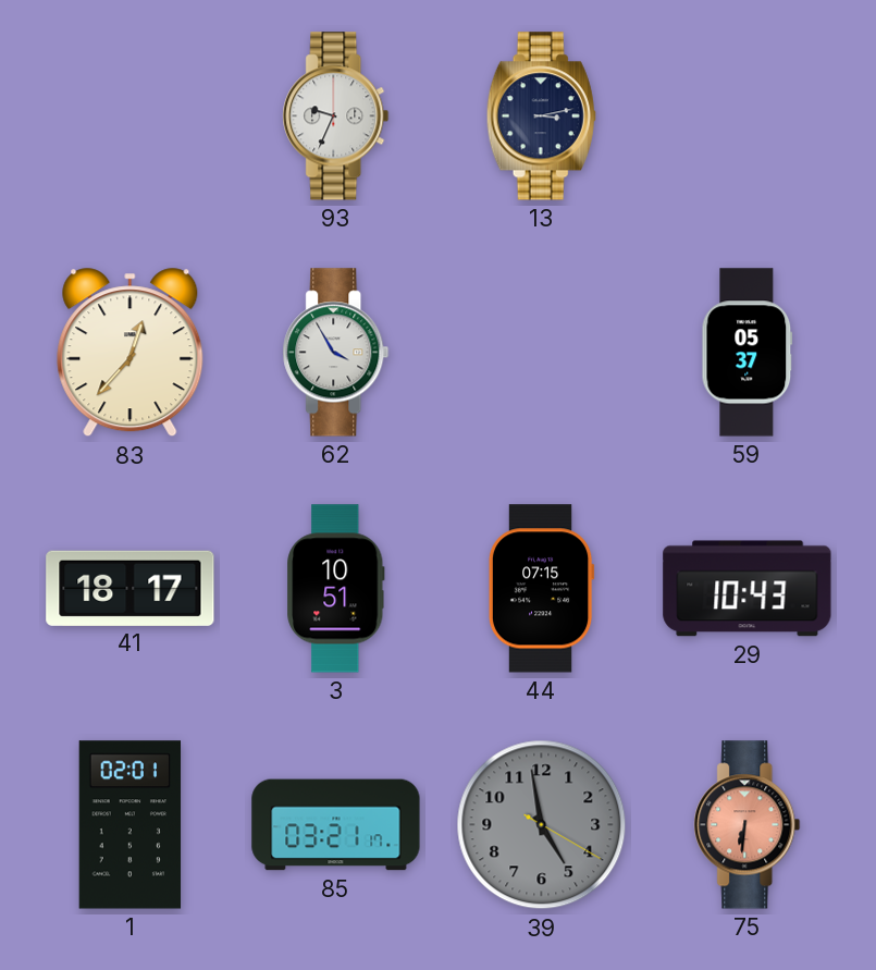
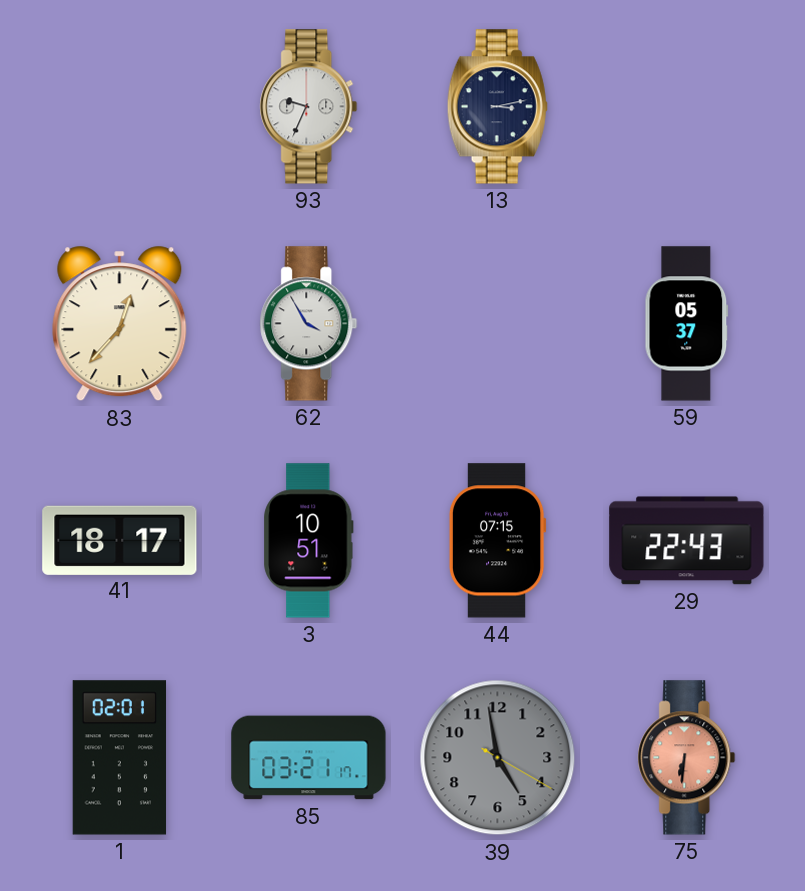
29: 10:43 -> 22:43
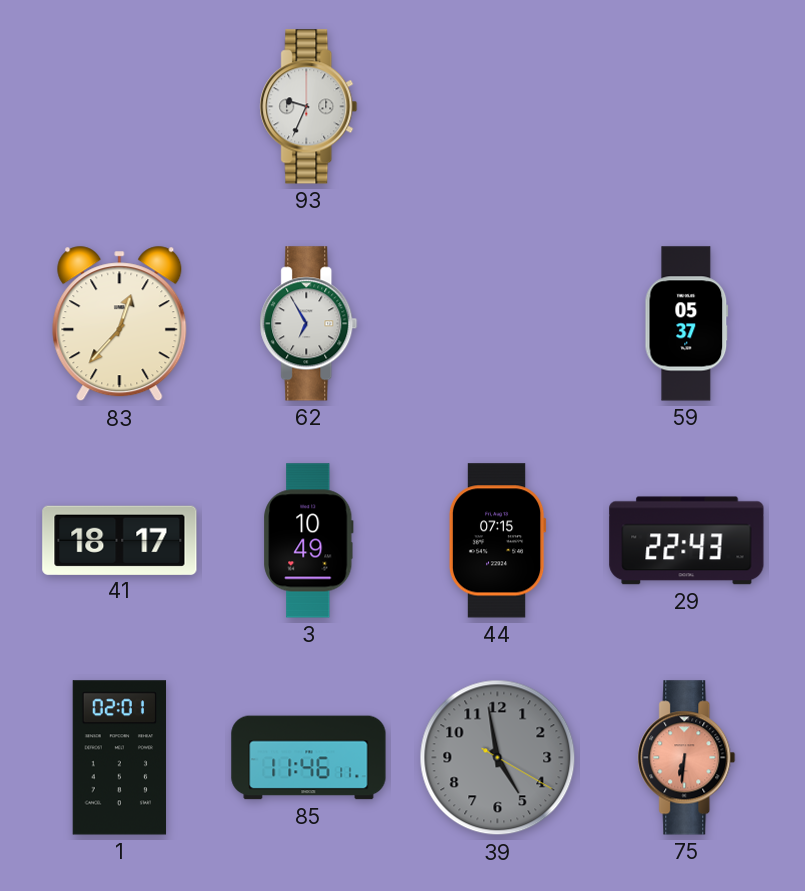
13: 3:13 -> none
62: 3:55 -> 6:55
3: 10:51 -> 10:49
85: 03:21 -> 11:46
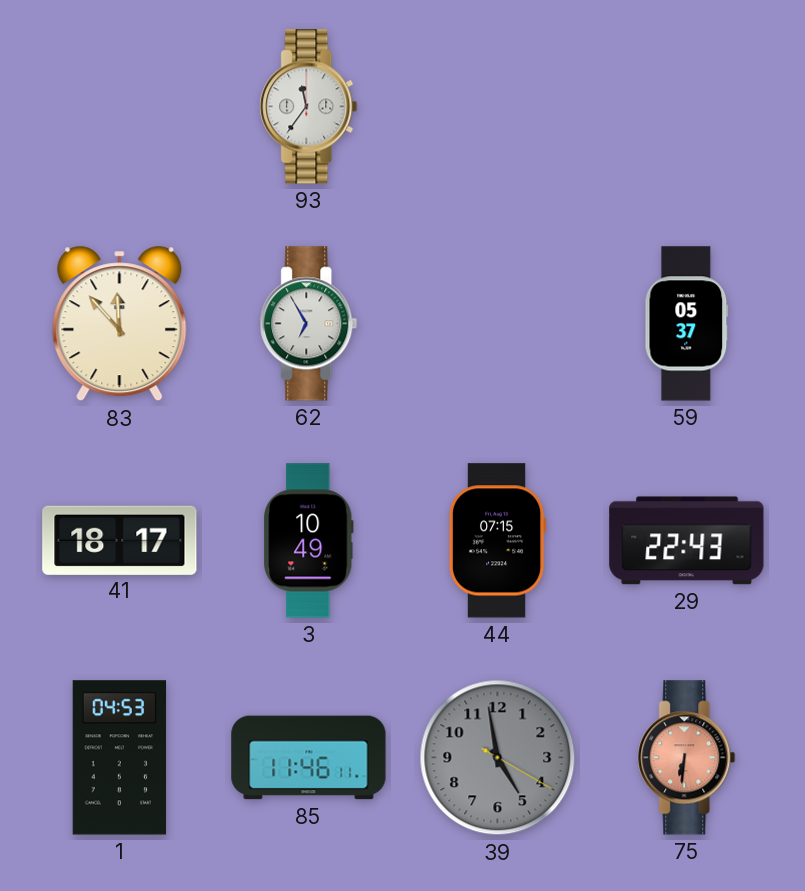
93: 9:34 -> 11:36
83: 12:37 -> 11:53
1: 02:01 -> 04:53
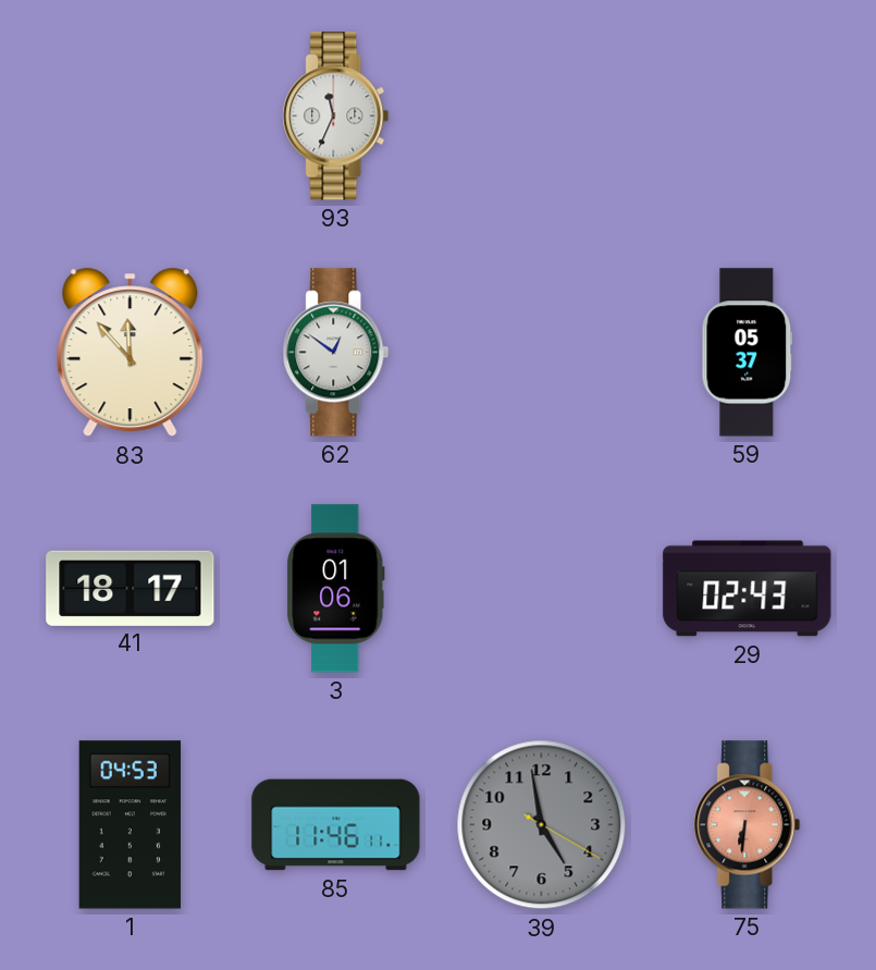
93: 11:36 -> 11:34
62: 6:55 -> 12:51
3: 10:49 -> 01:06
44: 07:15 -> none
29: 22:43 -> 02:43
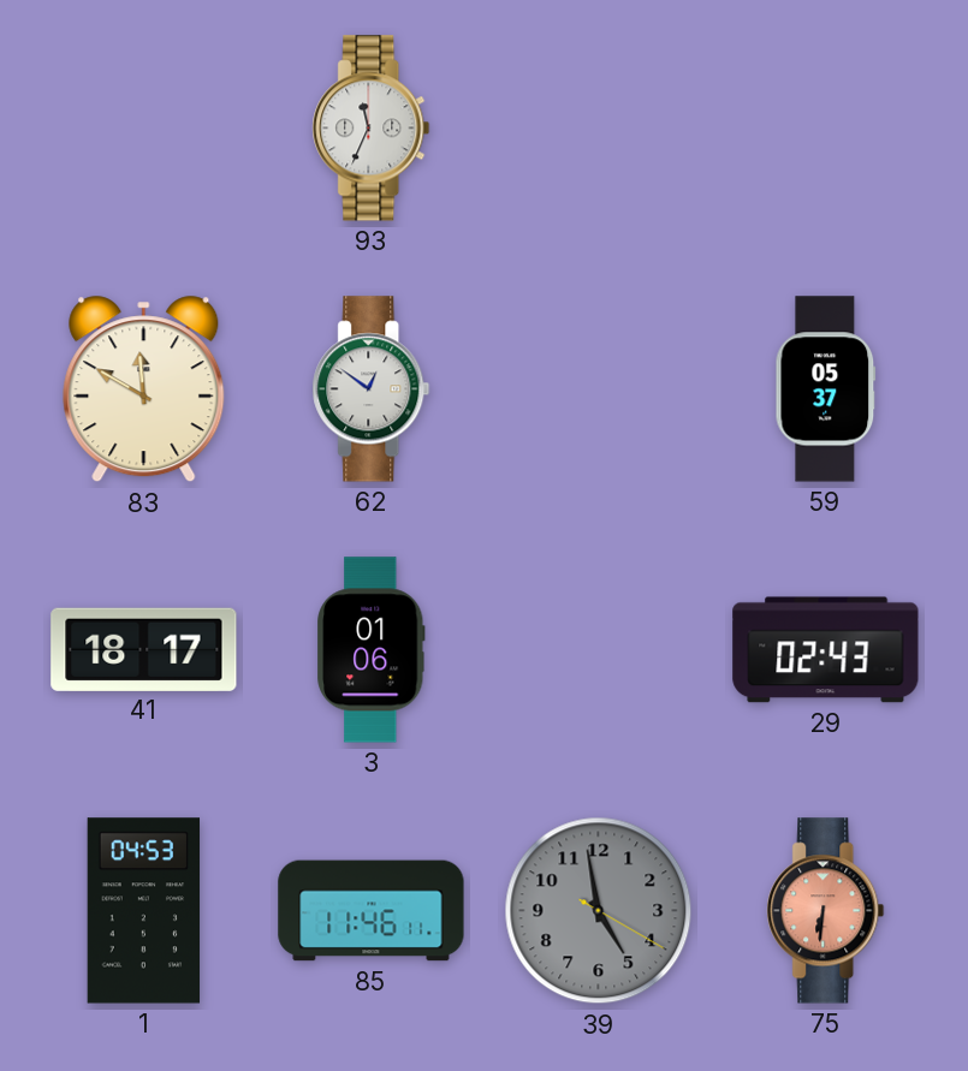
83: 11:53 -> 11:50
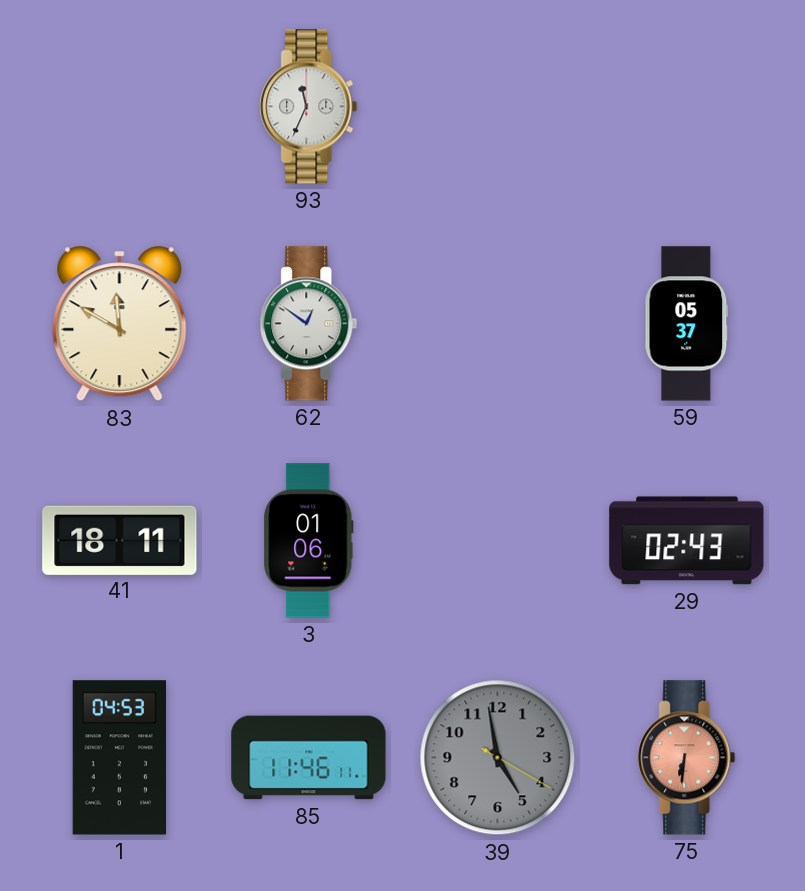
41: 18:17 -> 18:11
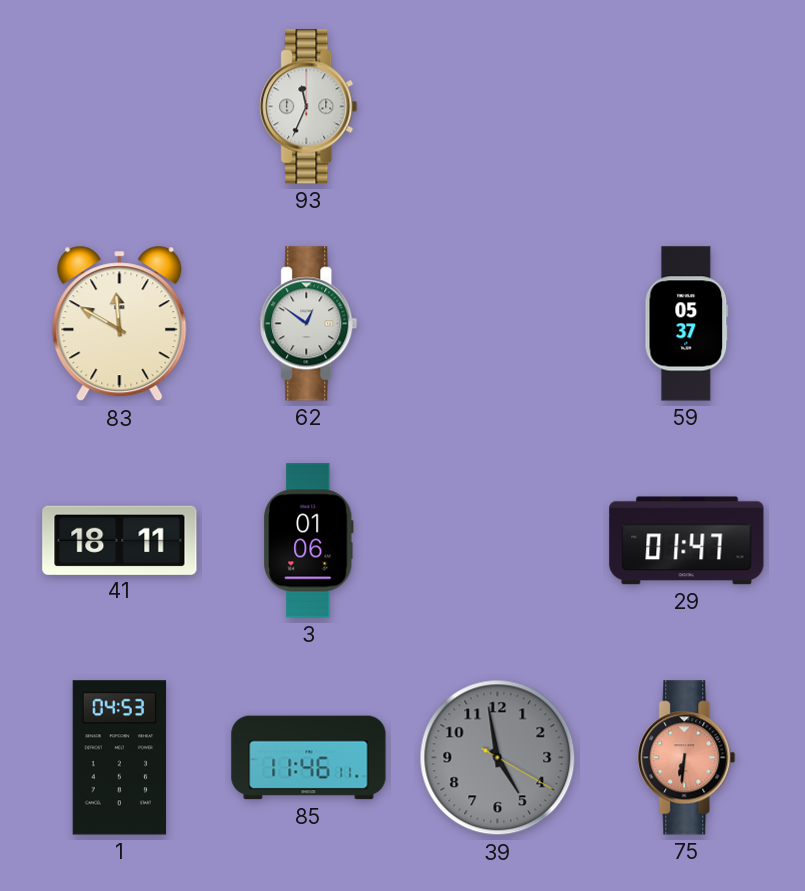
29: 02:43 -> 01:47
